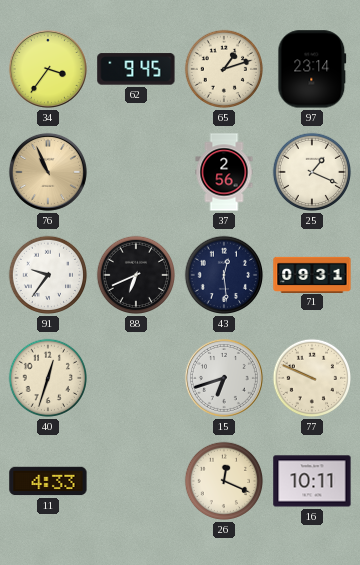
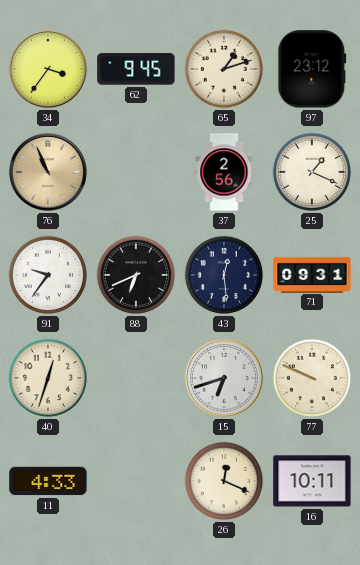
97: 23:14 -> 23:12
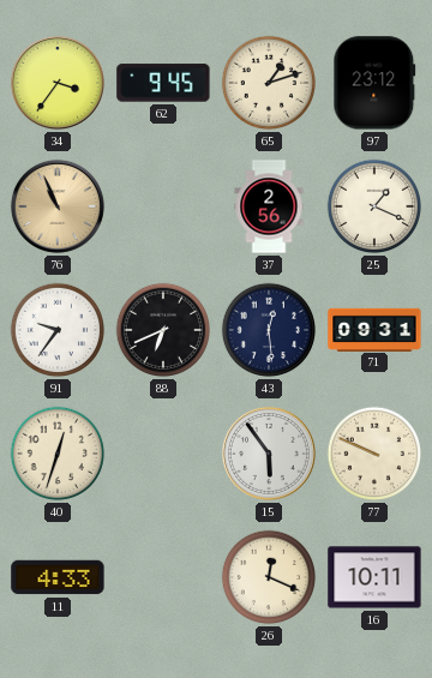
15: 6:42 -> 5:54
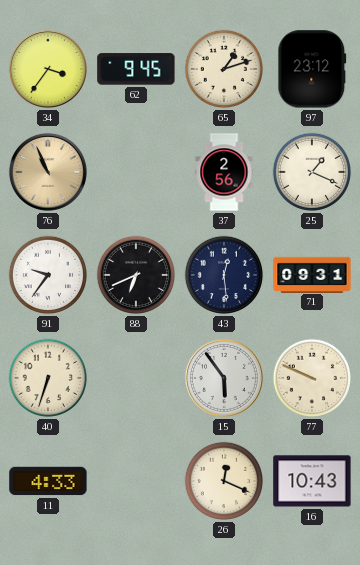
40: 12:33 -> 6:33
16: 10:11 -> 10:43
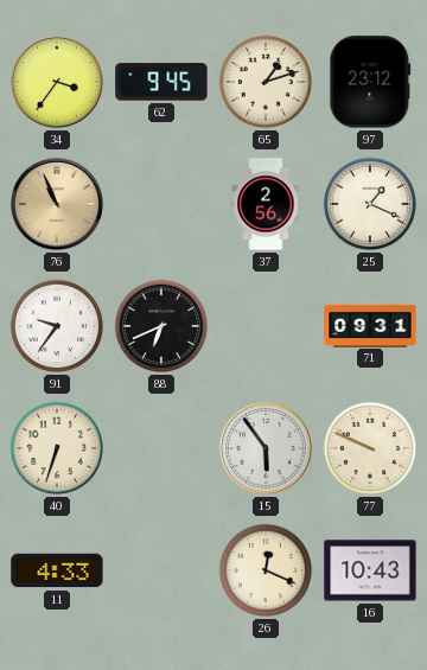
43: 12:29 -> none
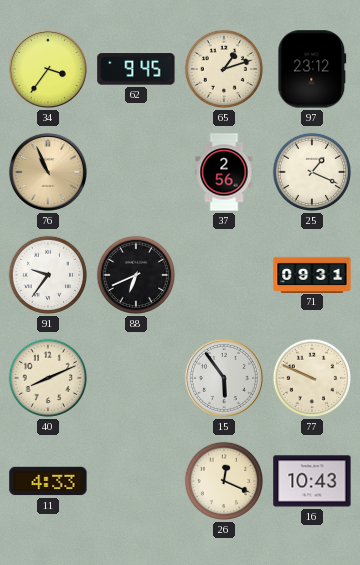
40: 6:33 -> 8:11
